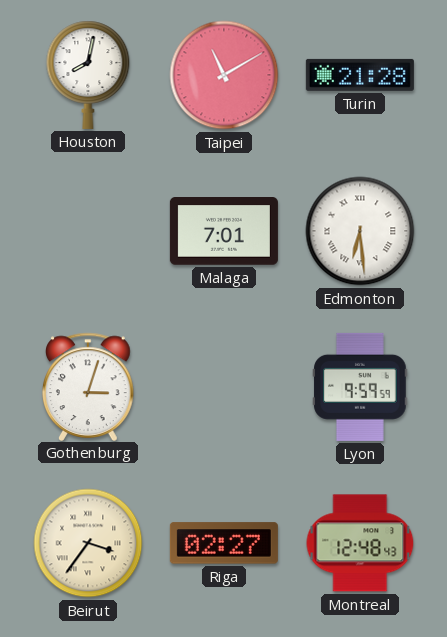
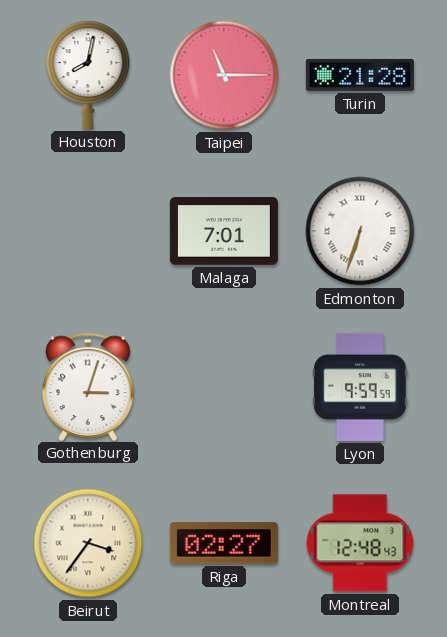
Taipei: 11:10 -> 11:15
Edmonton: 6:29 -> 6:33
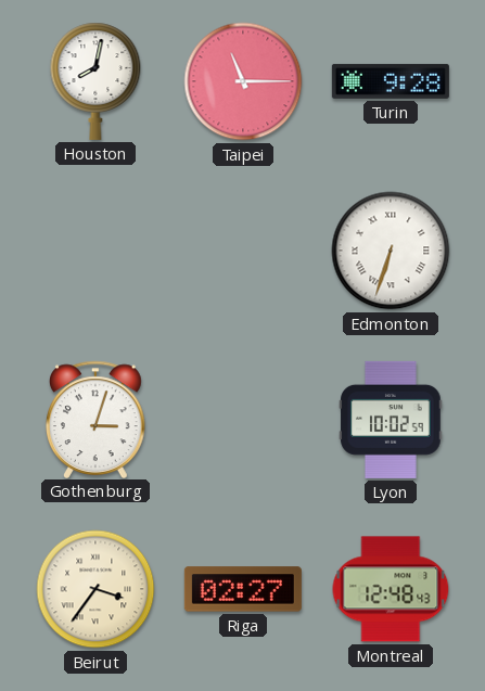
Turin: 21:28 -> 9:28
Malaga: 7:01 -> none
Lyon: 9:59 -> 10:02
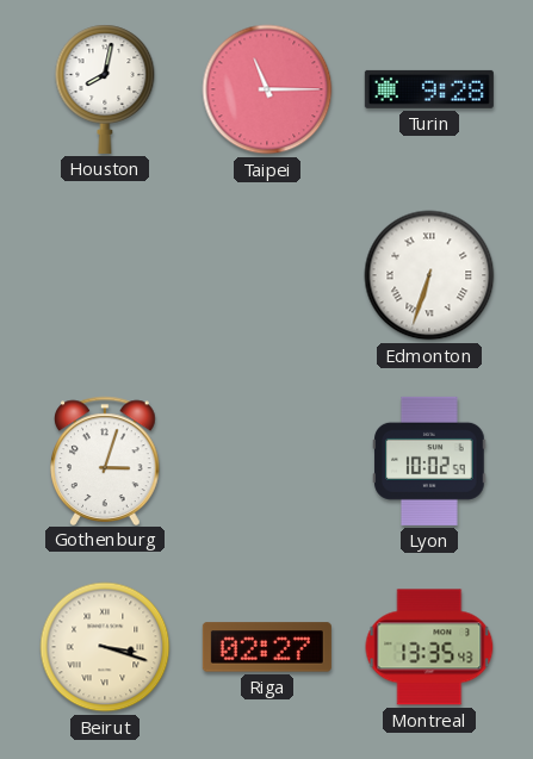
Beirut: 3:36 -> 3:18
Montreal: 12:48 -> 13:35
